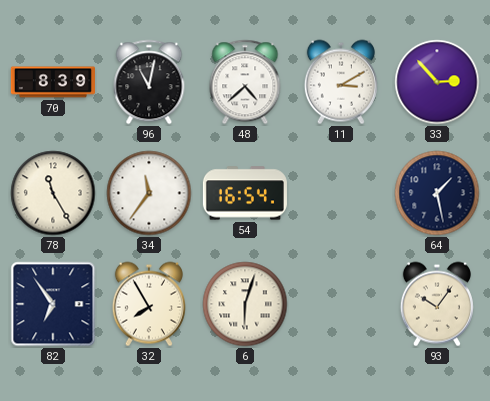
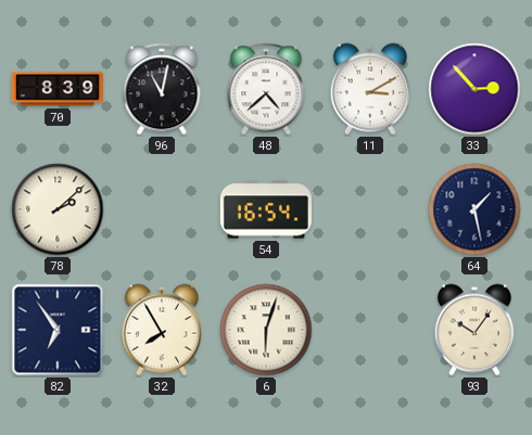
78: 11:25 -> 2:08
34: 11:36 -> none
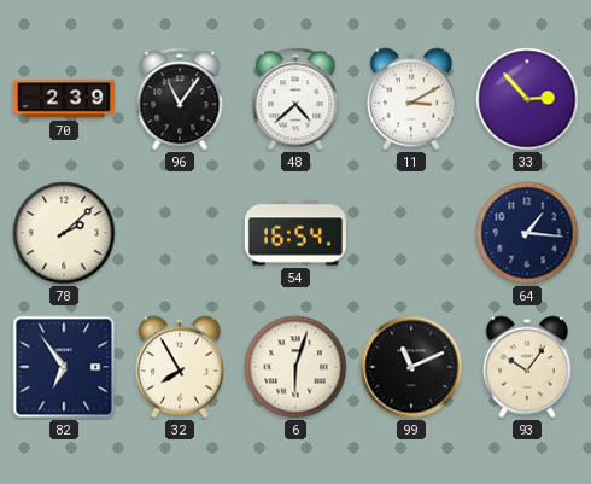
70: 8:39 -> 2:39
96: 11:02 -> 11:06
64: 1:28 -> 1:16
99: none -> 11:11
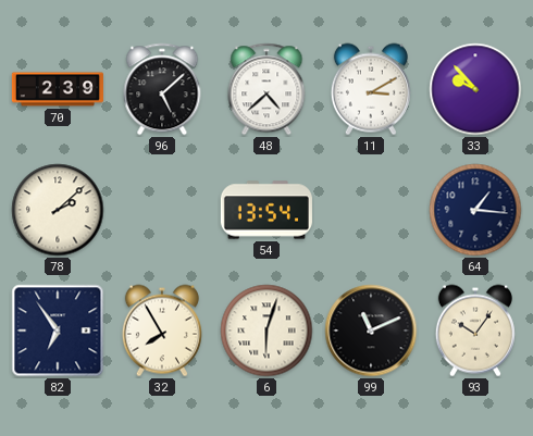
96: 11:06 -> 5:08
33: 2:53 -> 9:53
54: 16:54 -> 13:54
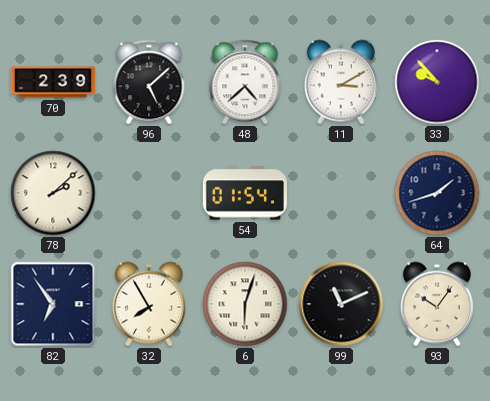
54: 13:54 -> 01:54
64: 1:16 -> 1:42
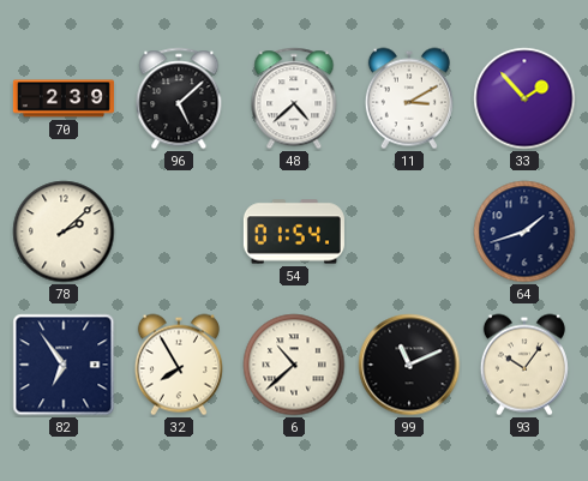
33: 9:53 -> 1:53
6: 6:03 -> 10:38
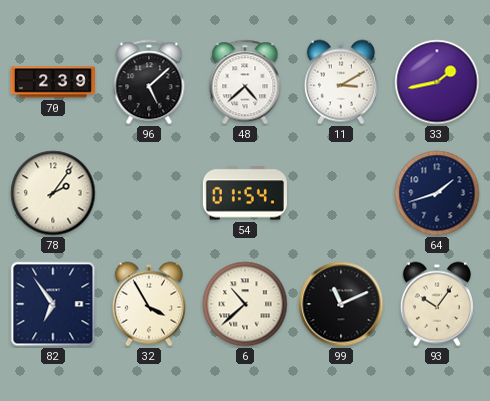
33: 1:53 -> 1:43
78: 2:08 -> 2:06
32: 7:55 -> 3:55
